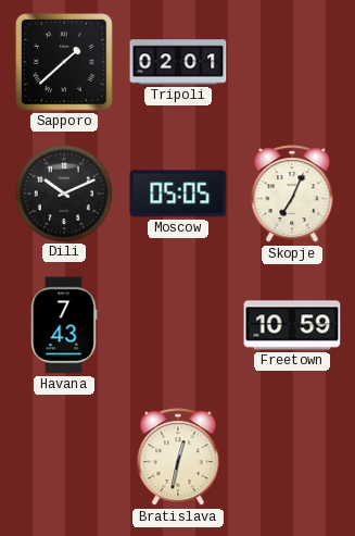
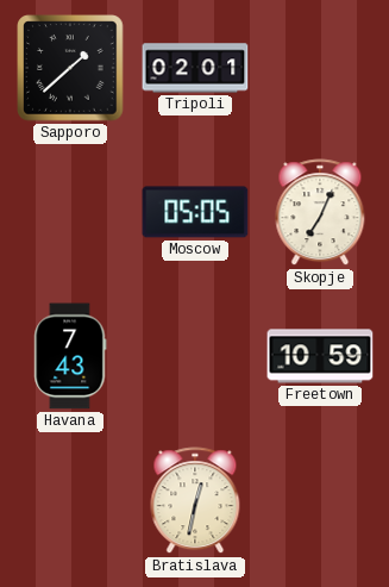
Dili: 10:11 -> none
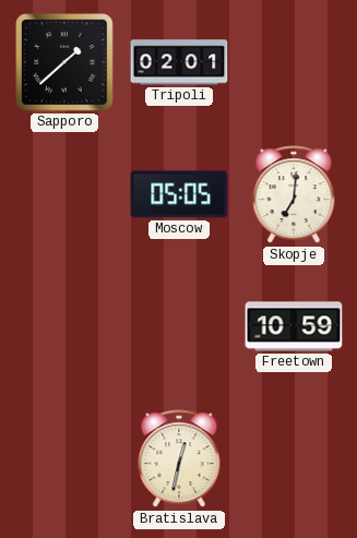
Skopje: 7:04 -> 7:01
Havana: 7:43 -> none
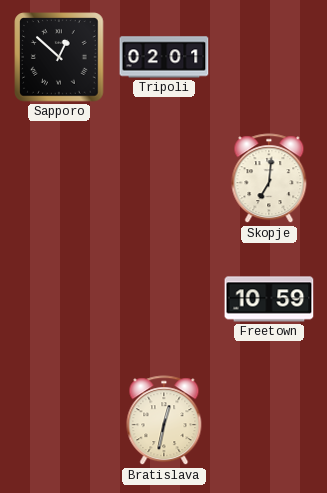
Sapporo: 1:38 -> 12:52
Moscow: 05:05 -> none
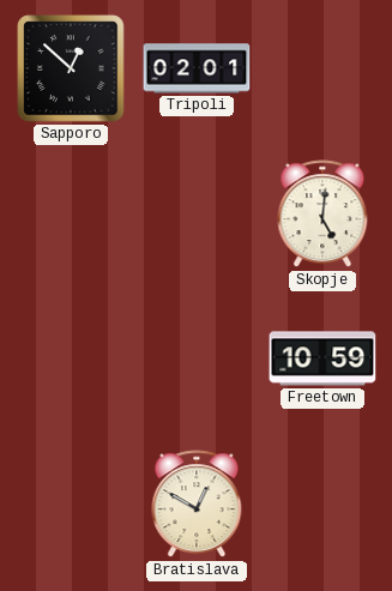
Skopje: 7:01 -> 5:01
Bratislava: 12:32 -> 12:50
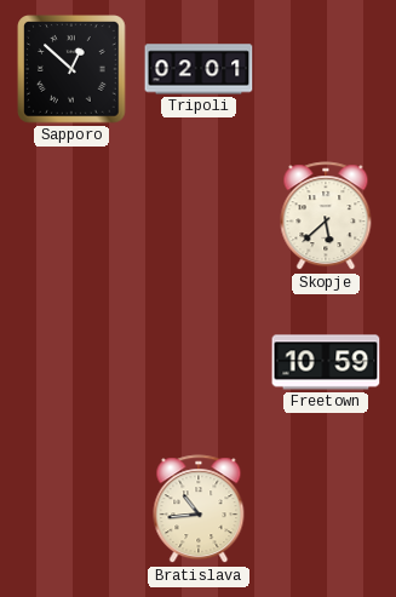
Skopje: 5:01 -> 5:38
Bratislava: 12:50 -> 10:44
